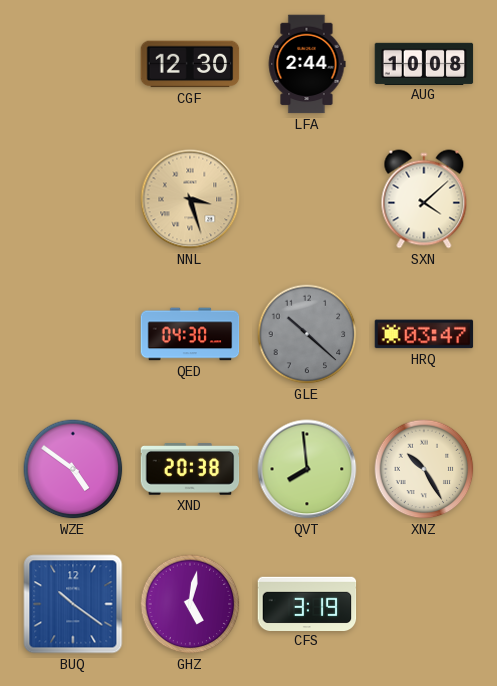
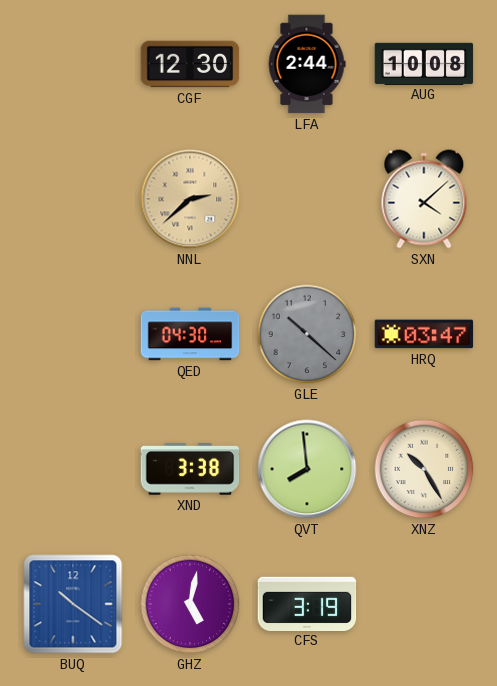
NNL: 3:27 -> 2:38
WZE: 4:51 -> none
XND: 20:38 -> 3:38
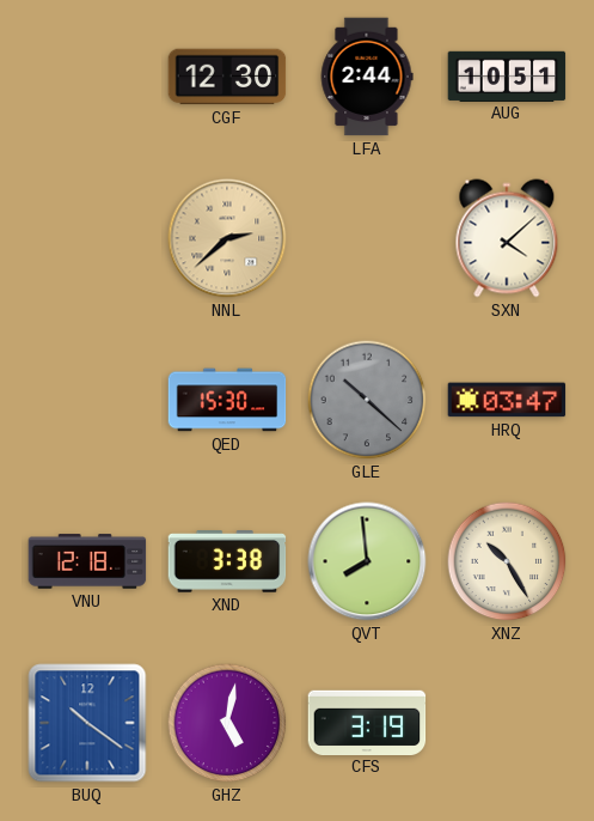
AUG: 10:08 -> 10:51
QED: 04:30 -> 15:30
VNU: none -> 12:18
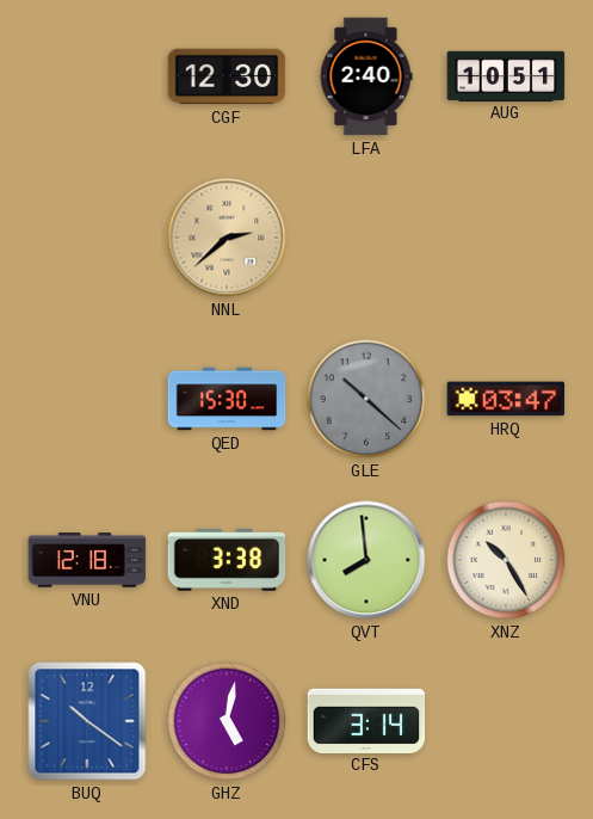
LFA: 2:44 -> 2:40
SXN: 4:08 -> none
CFS: 3:19 -> 3:14
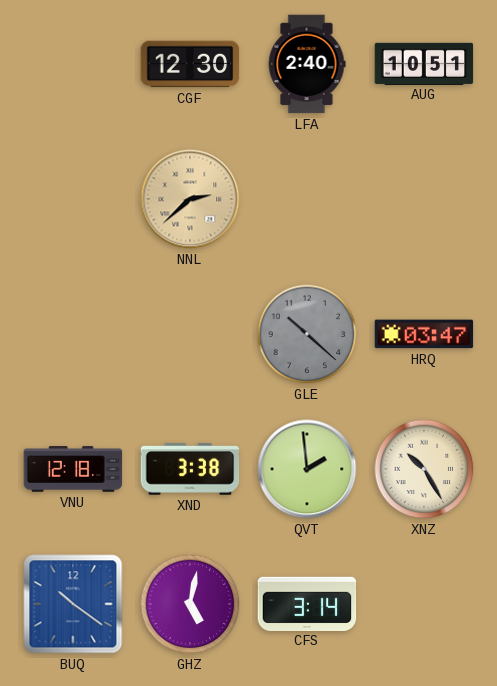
QED: 15:30 -> none
QVT: 7:59 -> 1:59
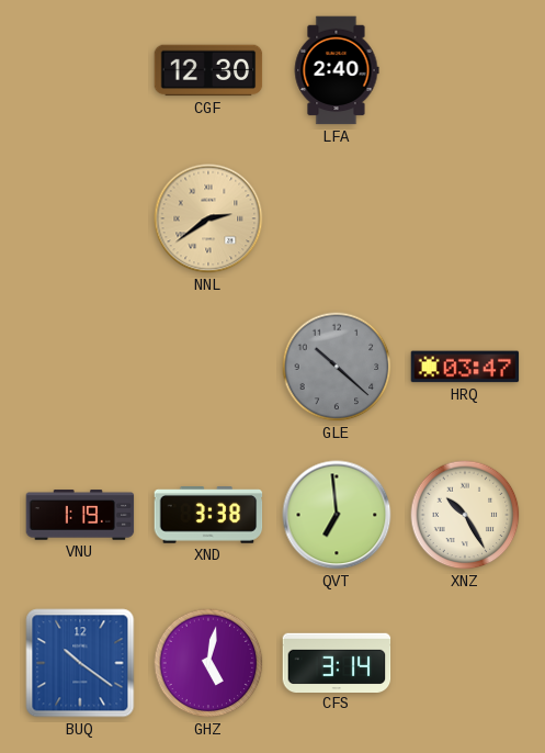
AUG: 10:51 -> none
NNL: 2:38 -> 2:39
VNU: 12:18 -> 1:19
QVT: 1:59 -> 6:59
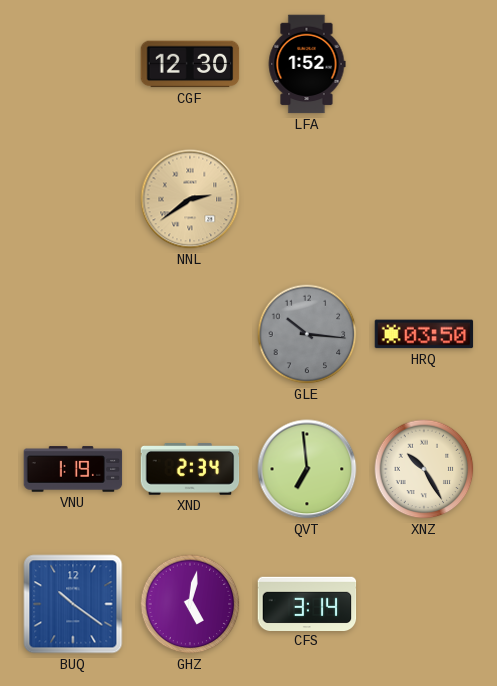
LFA: 2:40 -> 1:52
GLE: 10:22 -> 10:16
HRQ: 03:47 -> 03:50
XND: 3:38 -> 2:34
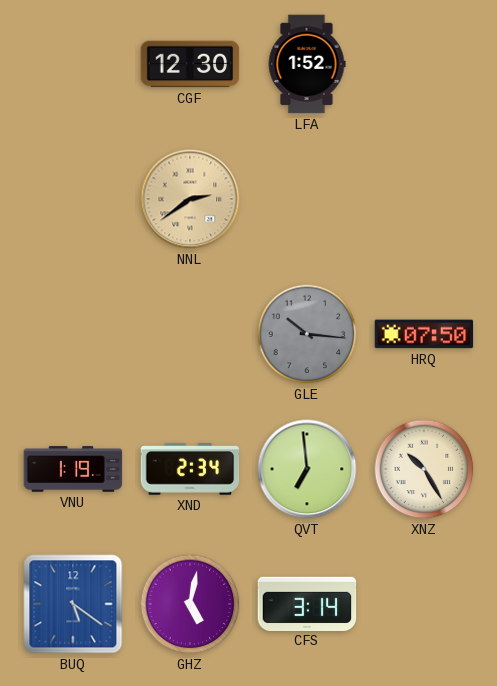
HRQ: 03:50 -> 07:50
BUQ: 10:21 -> 5:21
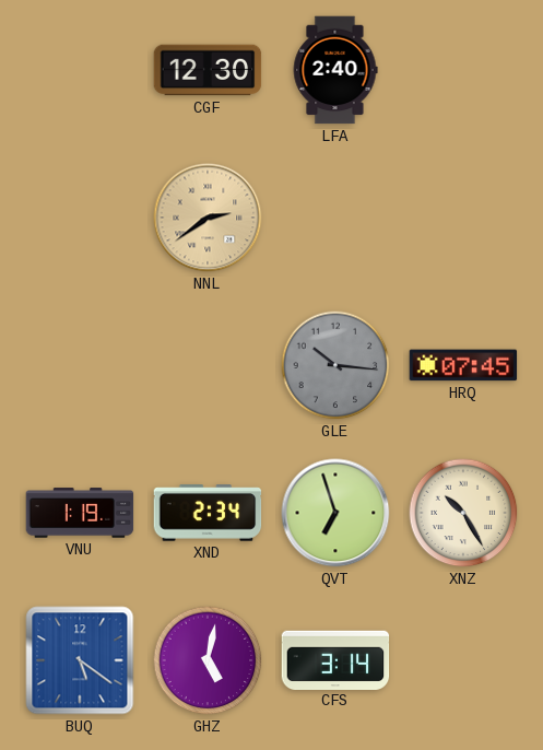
LFA: 1:52 -> 2:40
HRQ: 07:50 -> 07:45
QVT: 6:59 -> 6:57
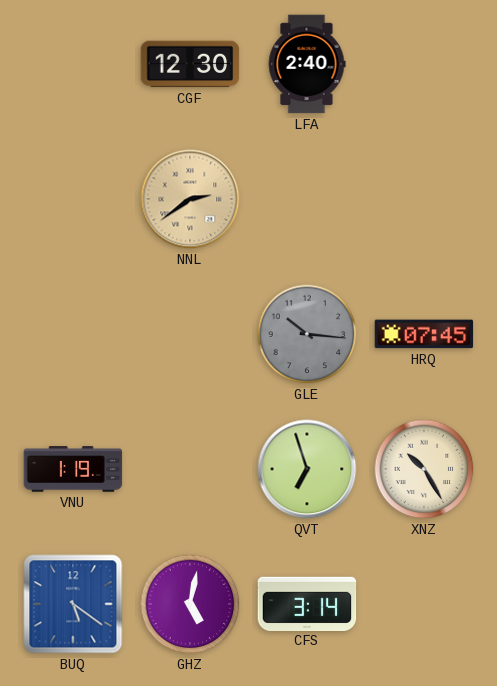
XND: 2:34 -> none
